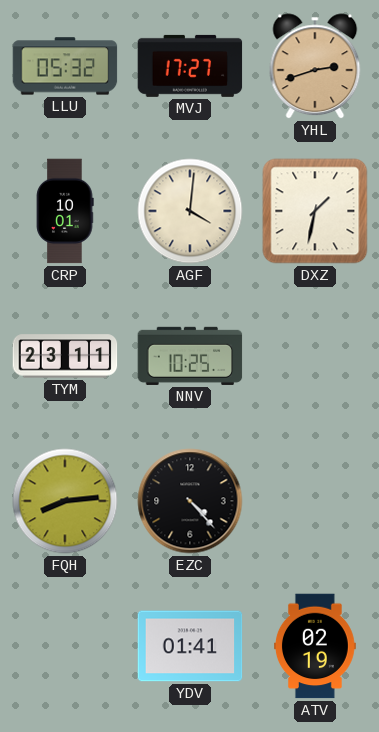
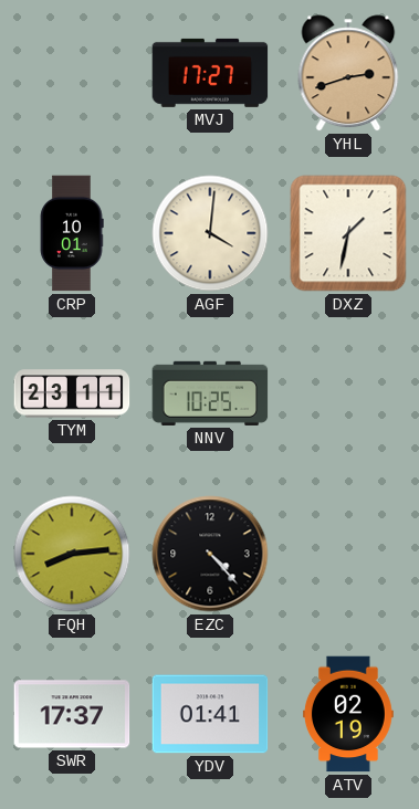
LLU: 05:32 -> none
SWR: none -> 17:37
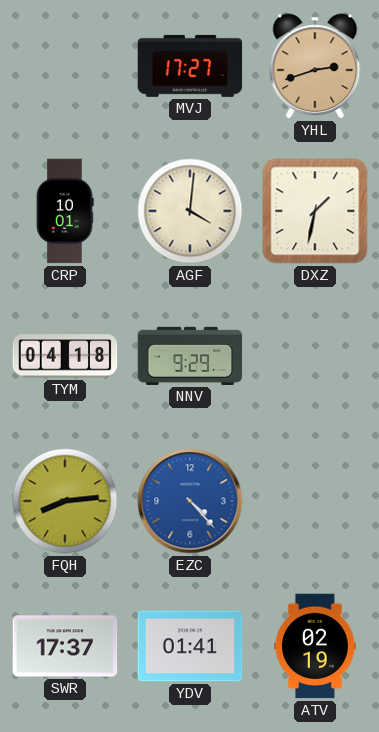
TYM: 23:11 -> 04:18
NNV: 10:25 -> 9:29
EZC dial: black -> blue
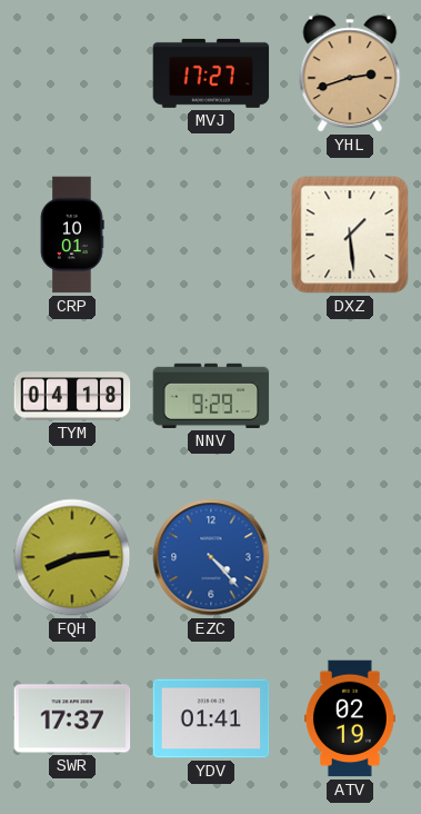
AGF: 4:01 -> none
DXZ: 1:32 -> 1:29
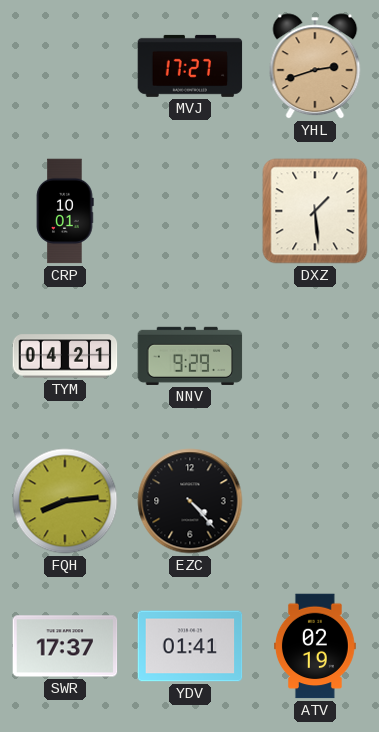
TYM: 04:18 -> 04:21
EZC dial: blue -> black
